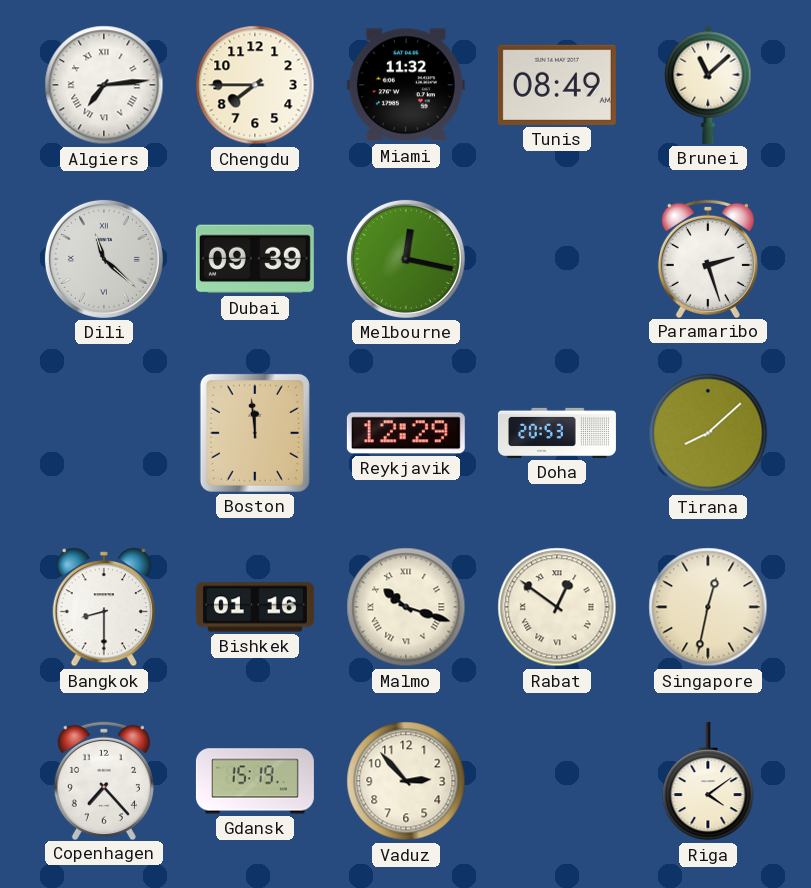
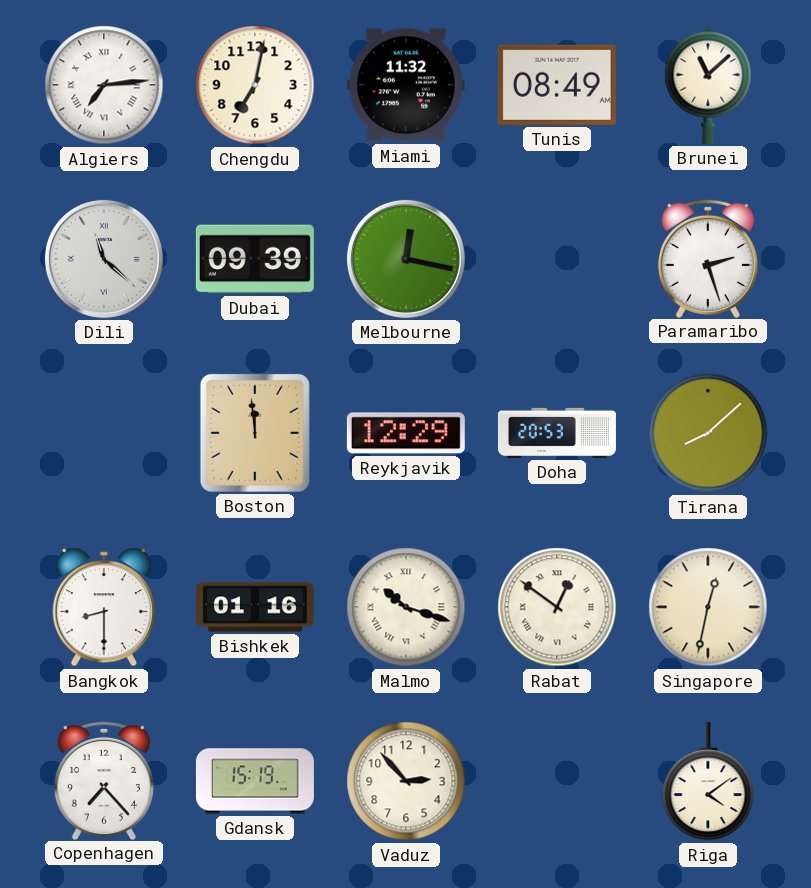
Chengdu: 7:45 -> 7:02
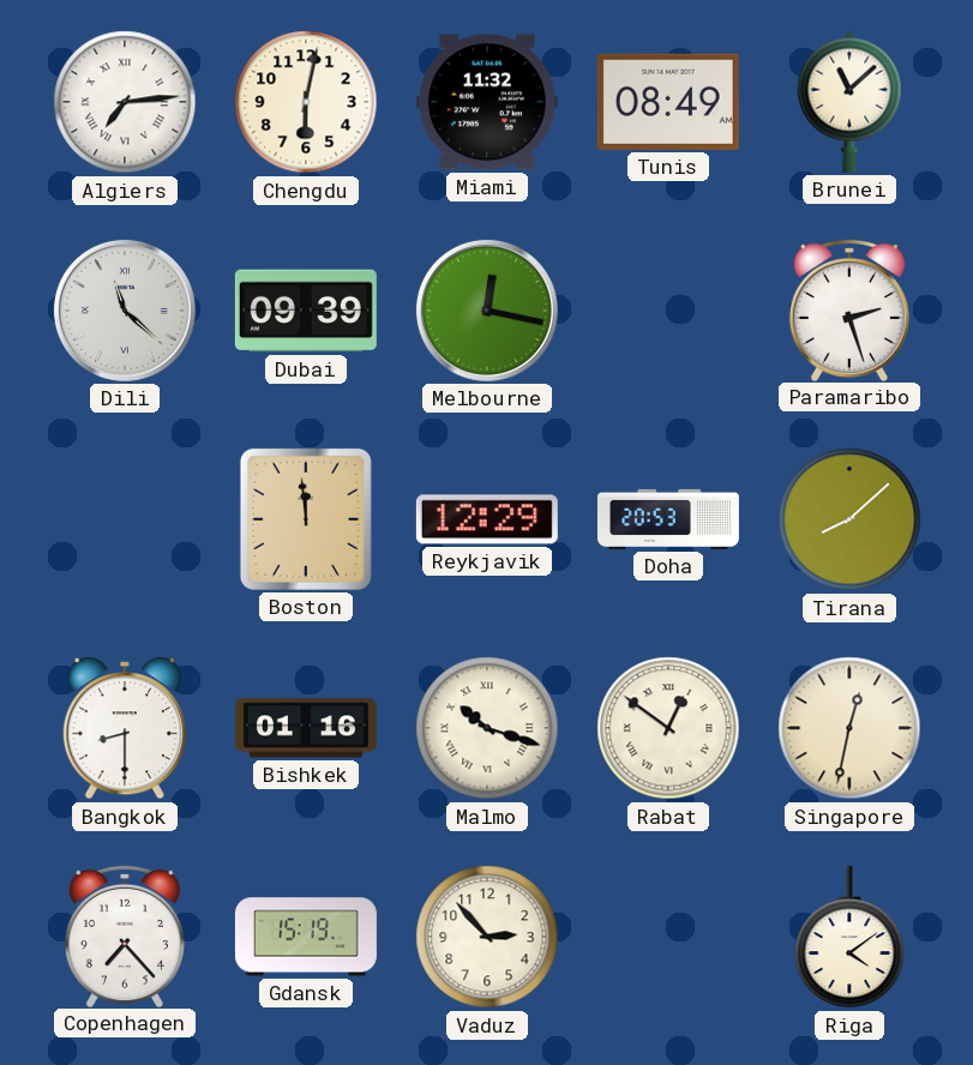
Chengdu: 7:02 -> 6:02
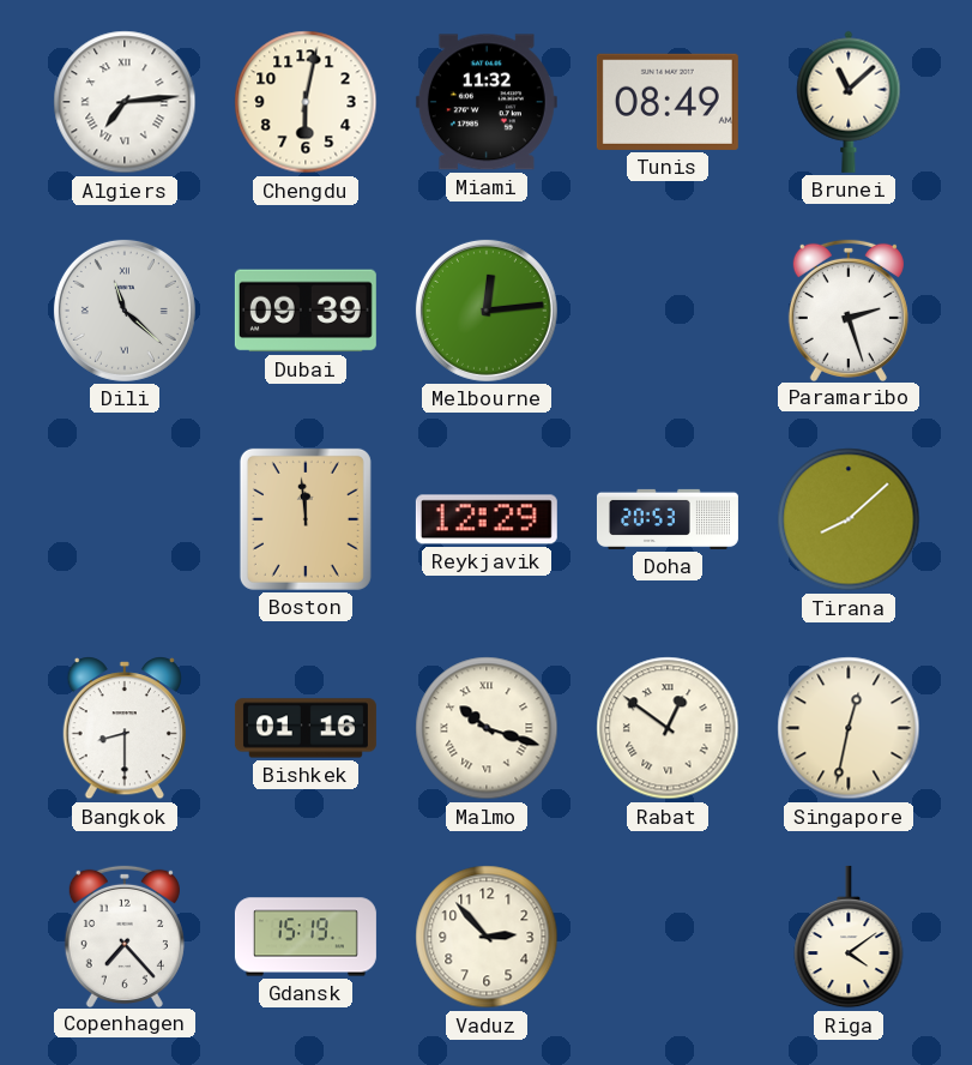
Melbourne: 12:17 -> 12:14
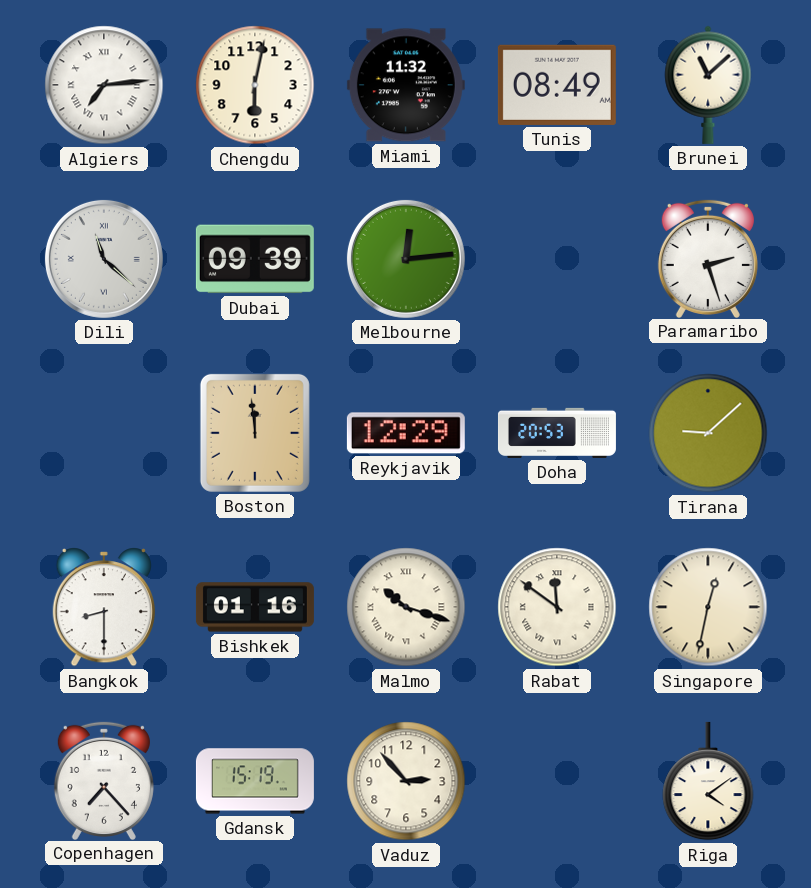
Tirana: 8:08 -> 9:08
Rabat: 12:51 -> 11:51
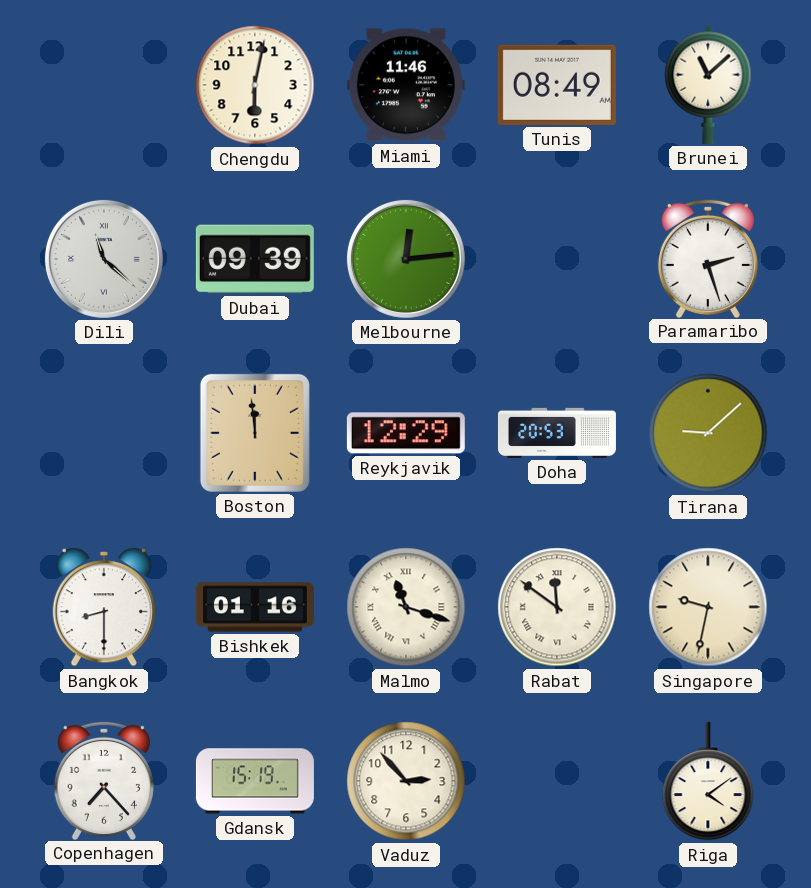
Algiers: 7:14 -> none
Miami: 11:32 -> 11:46
Malmo: 10:18 -> 11:18
Singapore: 12:32 -> 9:32
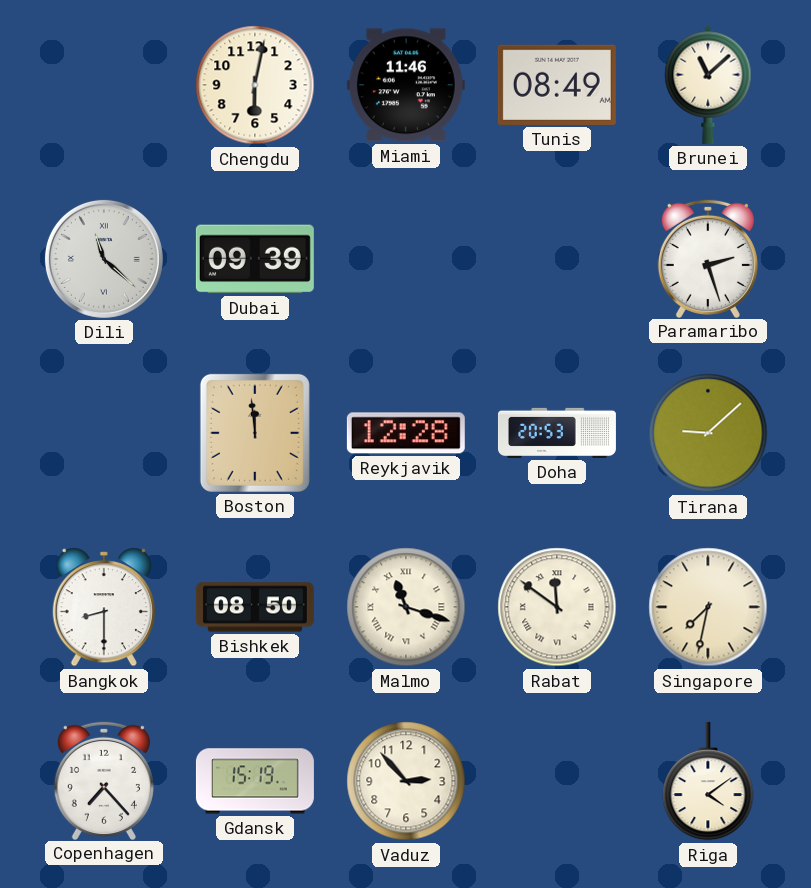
Melbourne: 12:14 -> none
Reykjavik: 12:29 -> 12:28
Bishkek: 01:16 -> 08:50
Singapore: 9:32 -> 7:32
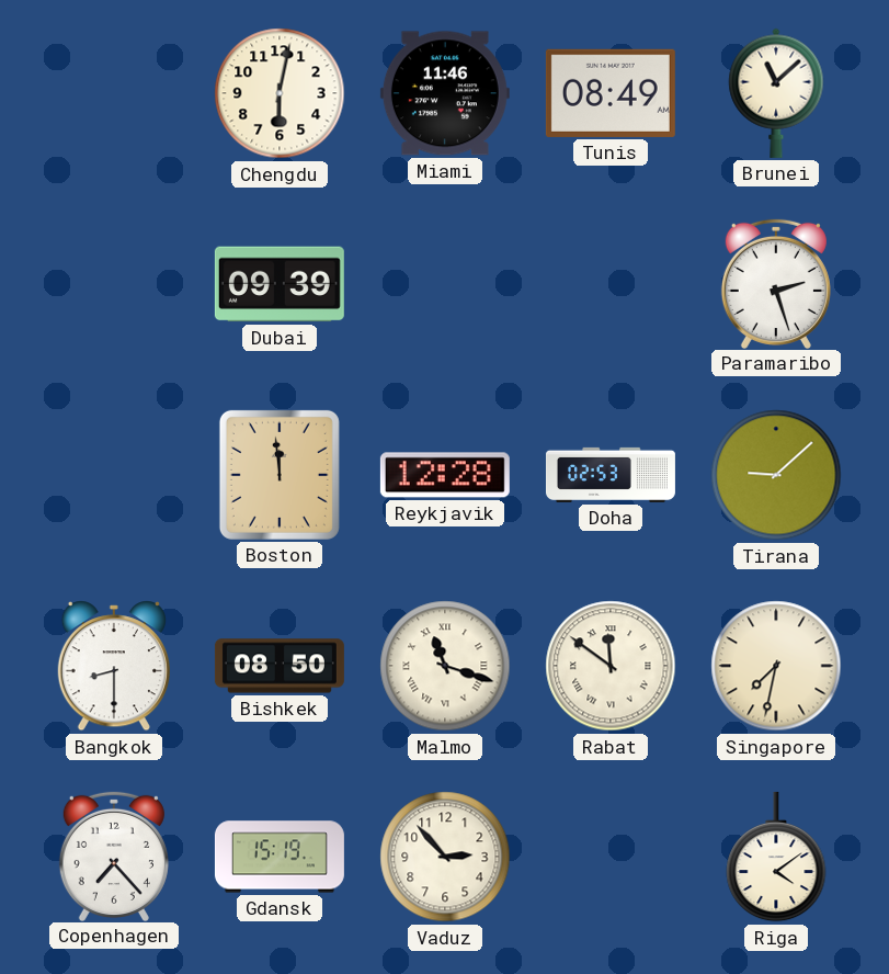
Dili: 11:22 -> none
Doha: 20:53 -> 02:53
